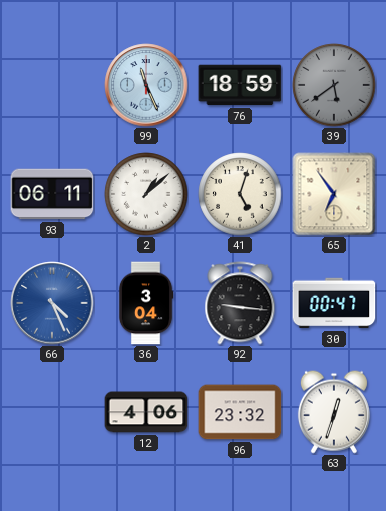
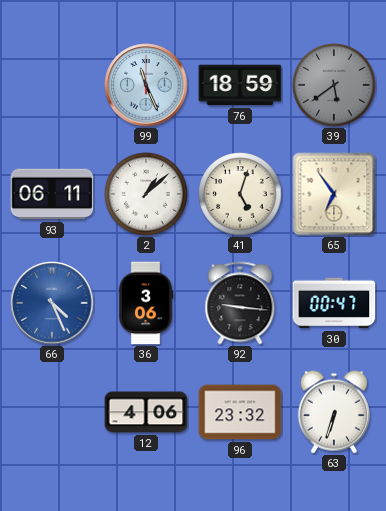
36: 3:04 -> 3:06
63: 12:33 -> 6:33
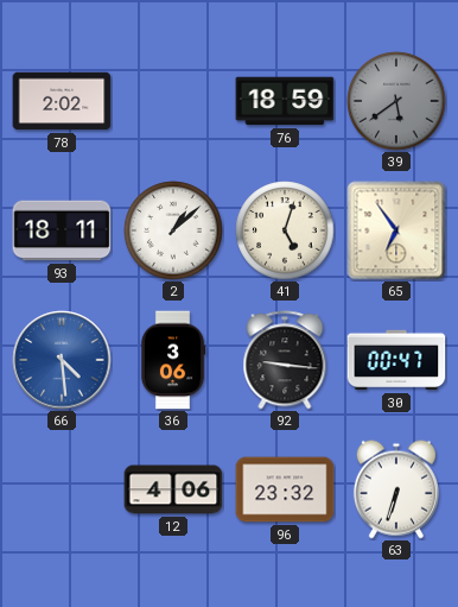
78: none -> 2:02
99: 11:26 -> none
93: 06:11 -> 18:11
66: 4:26 -> 4:29
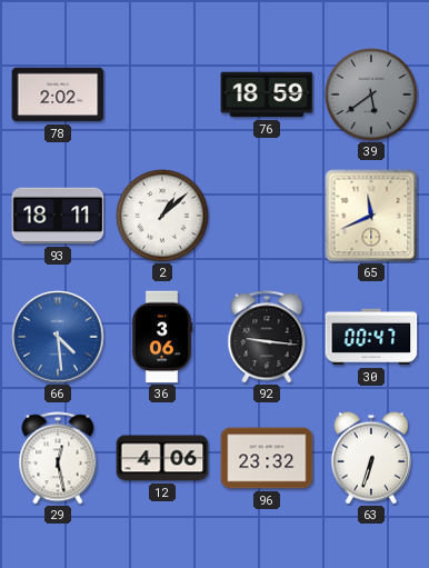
41: 5:03 -> none
65: 6:54 -> 11:41
29: none -> 12:28
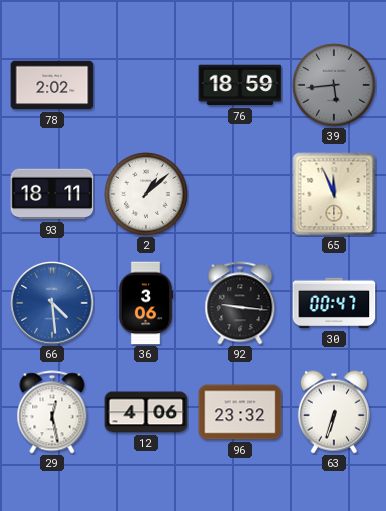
39: 5:39 -> 5:44
65: 11:41 -> 11:56
